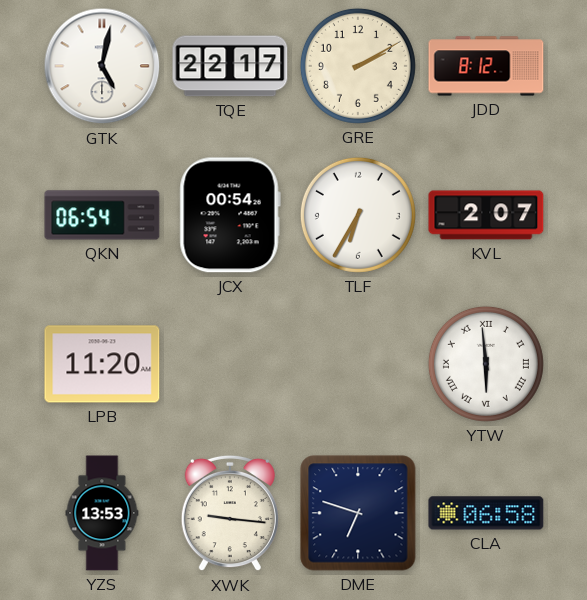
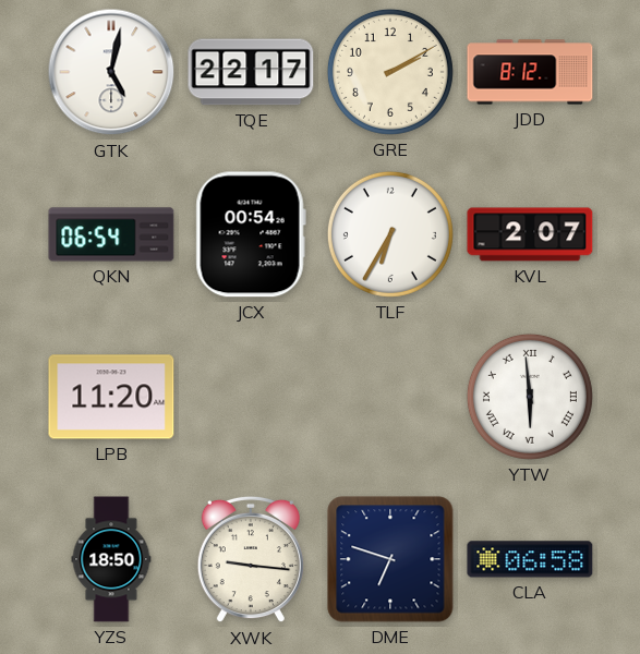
YZS: 13:53 -> 18:50
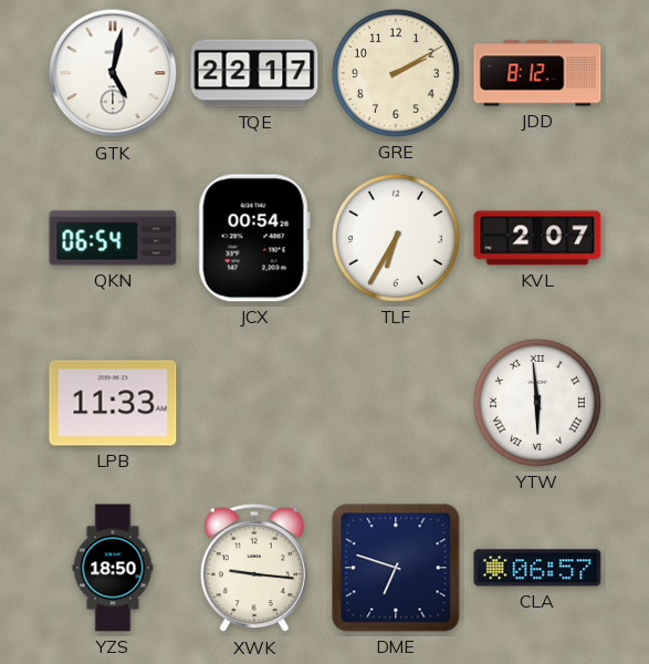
LPB: 11:20 -> 11:33
CLA: 06:58 -> 06:57
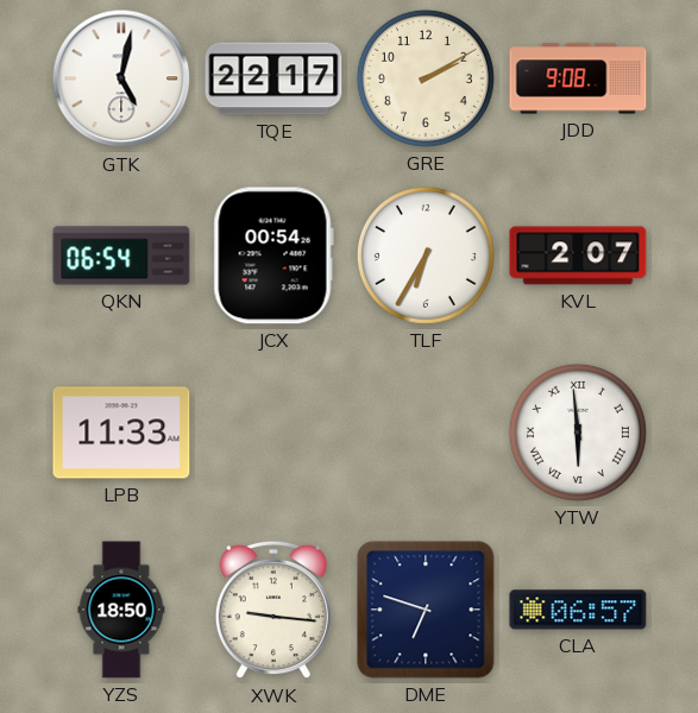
JDD: 8:12 -> 9:08
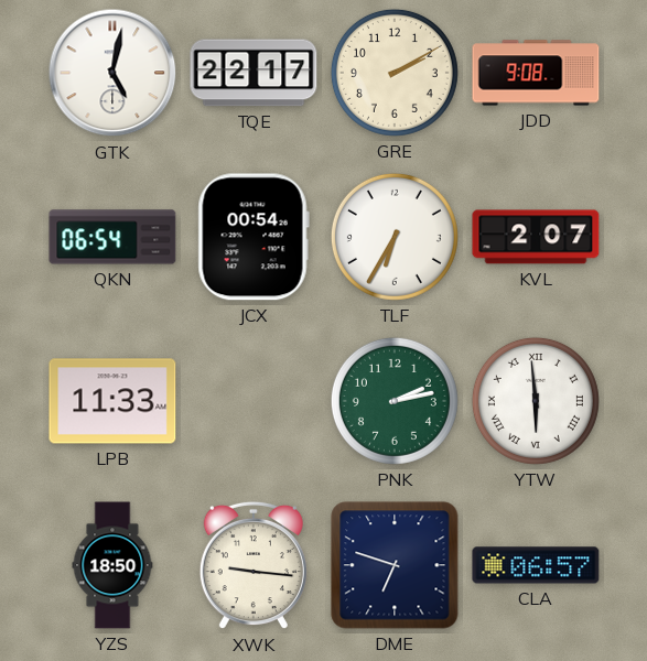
PNK: none -> 2:13
